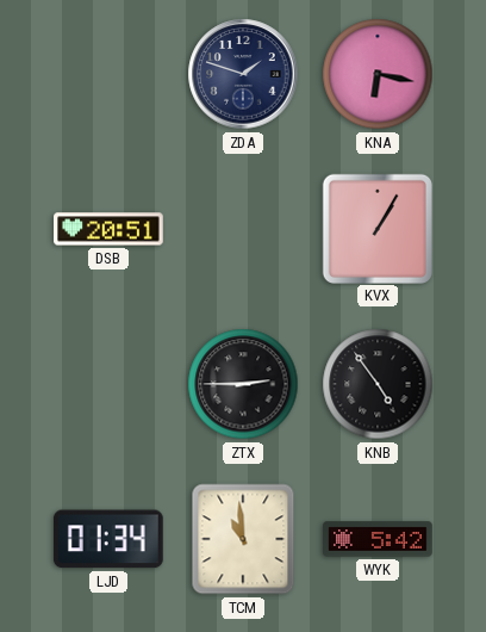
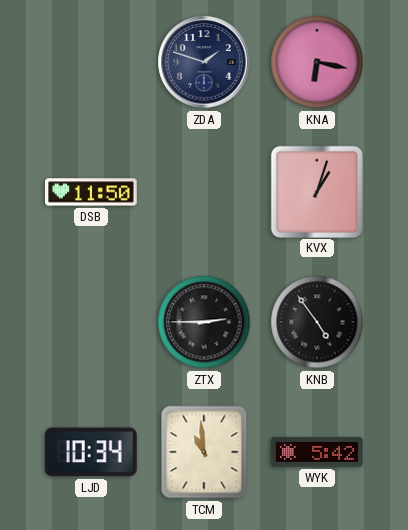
DSB: 20:51 -> 11:50
KVX: 1:05 -> 1:03
LJD: 01:34 -> 10:34
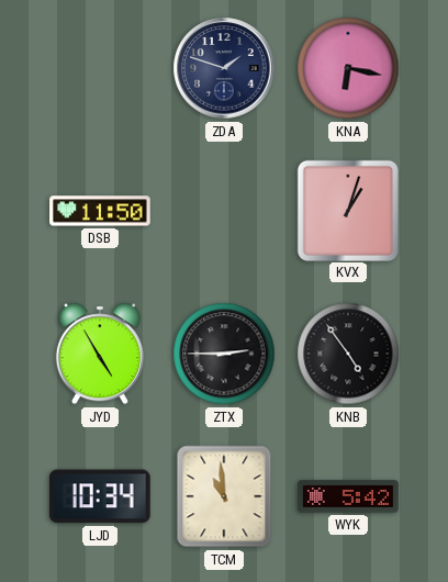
JYD: none -> 4:55
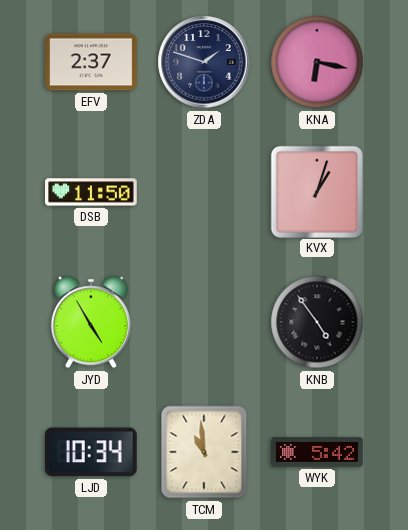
EFV: none -> 2:37
ZTX: 2:45 -> none
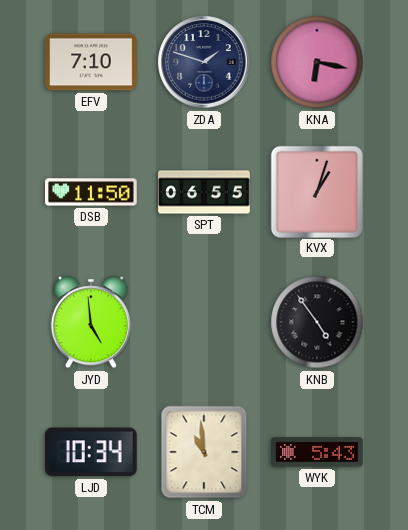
EFV: 2:37 -> 7:10
SPT: none -> 06:55
JYD: 4:55 -> 4:59
WYK: 5:42 -> 5:43
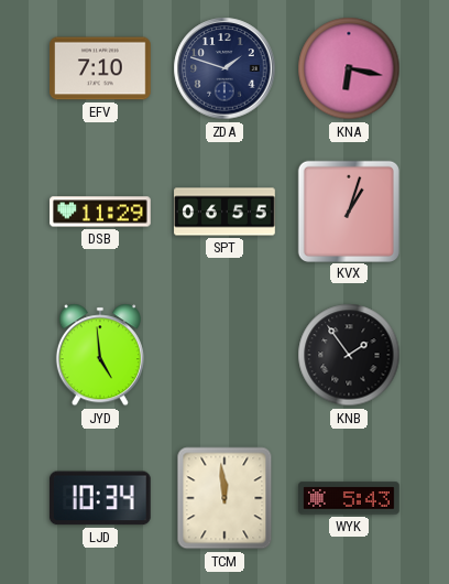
DSB: 11:50 -> 11:29
KNB: 4:54 -> 1:54
TCM: 10:59 -> 11:59
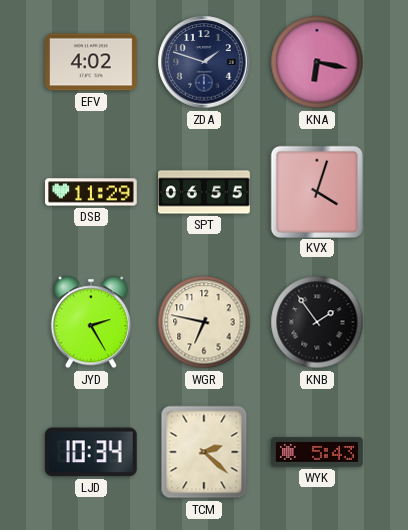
EFV: 7:10 -> 4:02
KVX: 1:03 -> 4:03
JYD: 4:59 -> 2:25
WGR: none -> 6:47
TCM: 11:59 -> 2:22
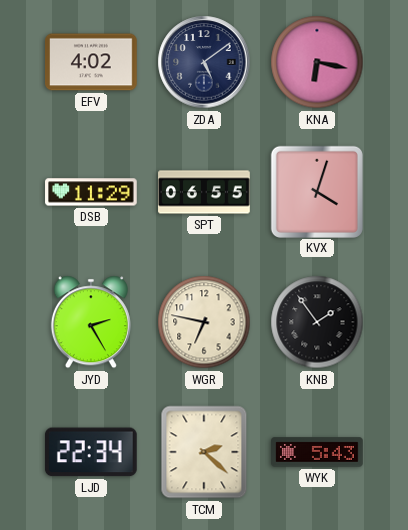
ZDA: 1:48 -> 5:09
LJD: 10:34 -> 22:34
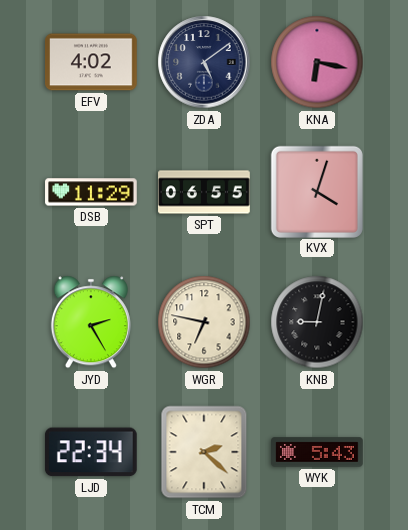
KNB: 1:54 -> 9:02
